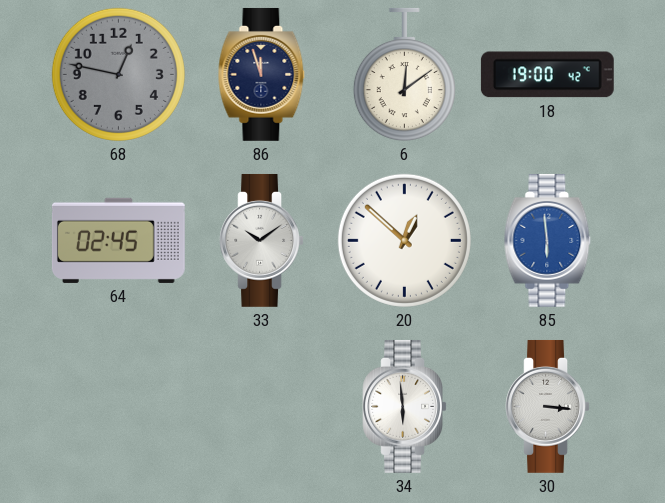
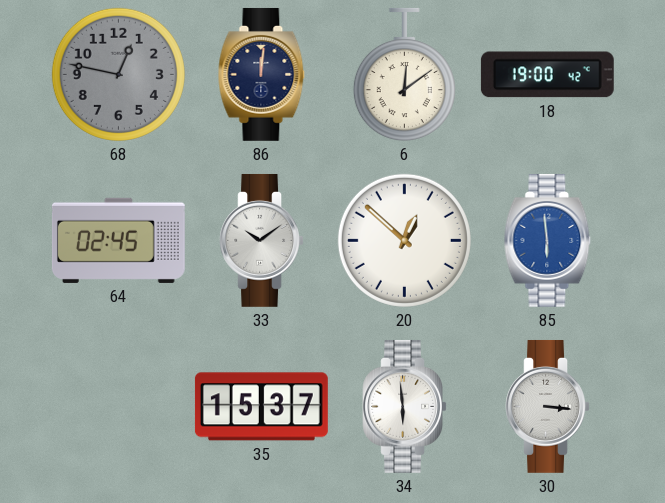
86: 11:57 -> 12:01
35: none -> 15:37
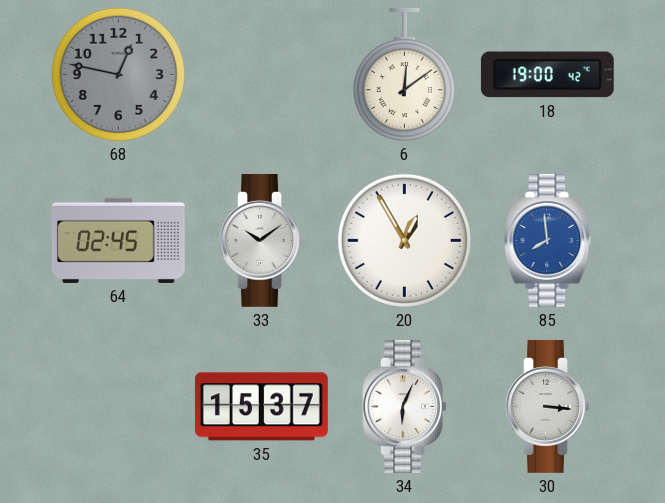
86: 12:01 -> none
20: 12:52 -> 12:55
85: 5:59 -> 7:59
34: 5:59 -> 6:04
